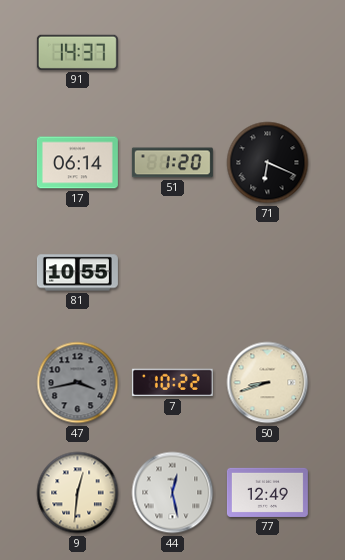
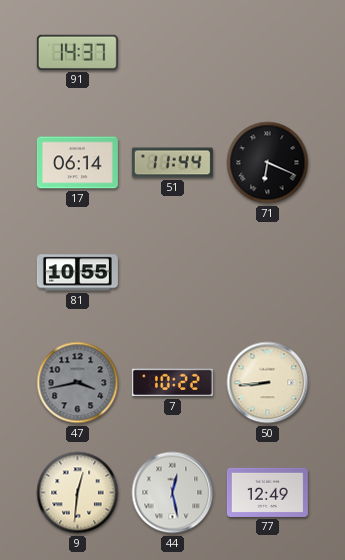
51: 1:20 -> 11:44
50: 8:42 -> 8:44
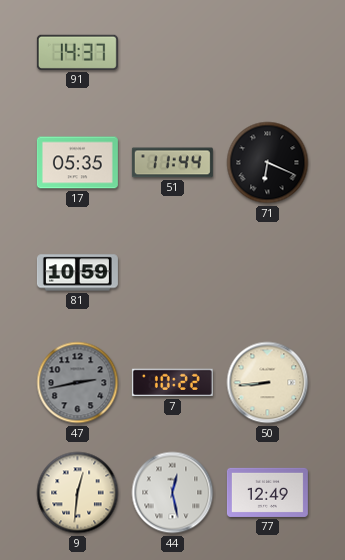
17: 06:14 -> 05:35
81: 10:55 -> 10:59
47: 3:43 -> 2:43
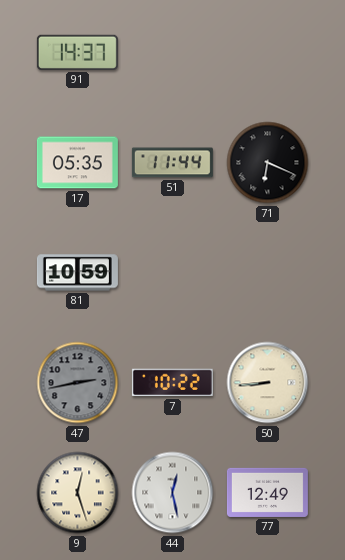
9: 12:31 -> 12:27
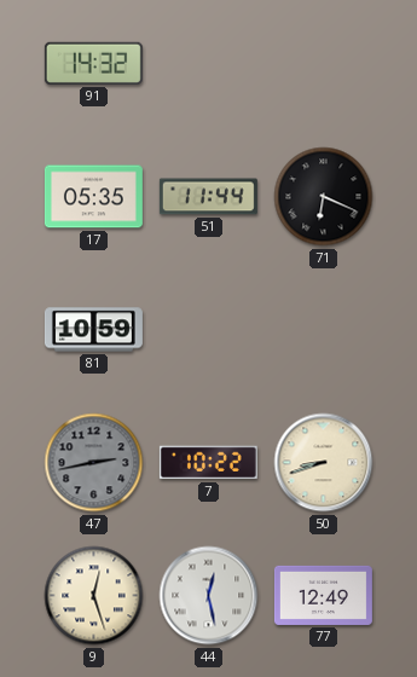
91: 14:37 -> 14:32
50: 8:44 -> 8:42
